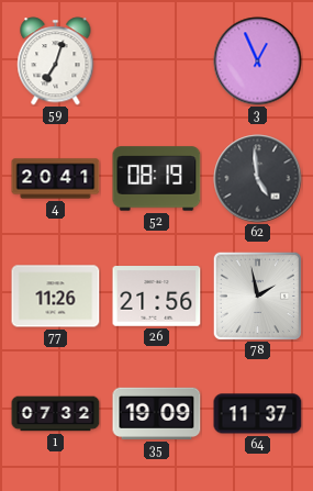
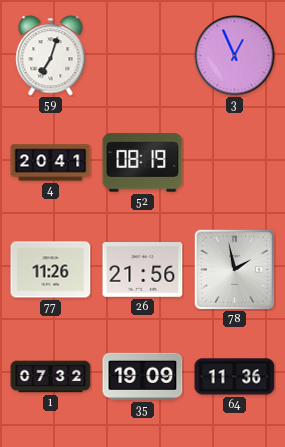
62: 4:59 -> none
64: 11:37 -> 11:36
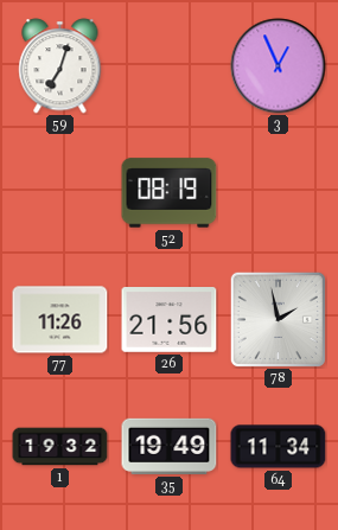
4: 20:41 -> none
1: 07:32 -> 19:32
35: 19:09 -> 19:49
64: 11:36 -> 11:34
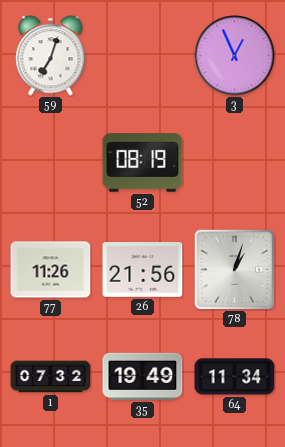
78: 1:58 -> 1:03
1: 19:32 -> 07:32
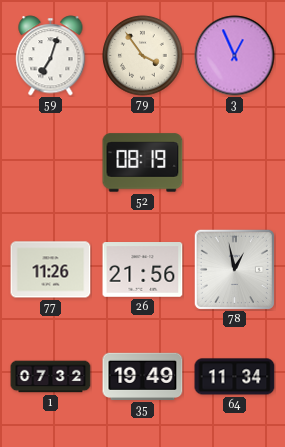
79: none -> 3:54
78: 1:03 -> 12:58
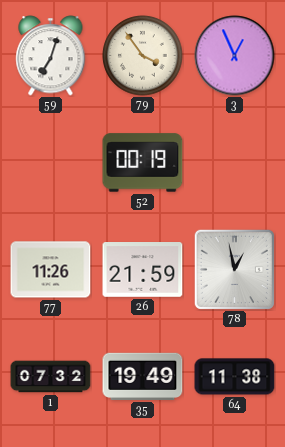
52: 08:19 -> 00:19
26: 21:56 -> 21:59
64: 11:34 -> 11:38
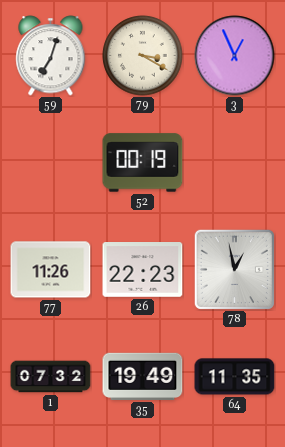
79: 3:54 -> 3:20
26: 21:59 -> 22:23
64: 11:38 -> 11:35
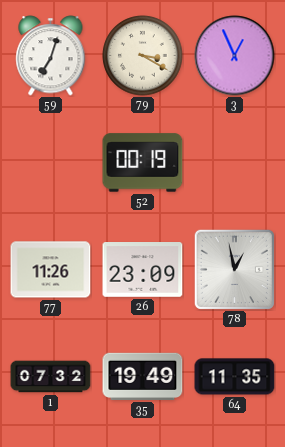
26: 22:23 -> 23:09
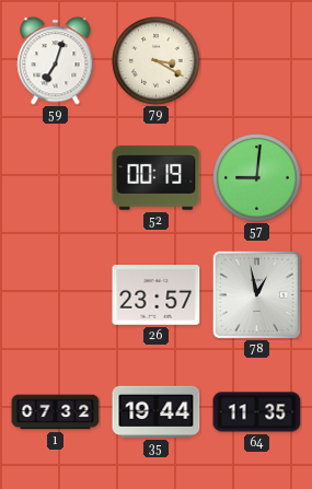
3: 12:56 -> none
57: none -> 9:01
77: 11:26 -> none
26: 23:09 -> 23:57
35: 19:49 -> 19:44
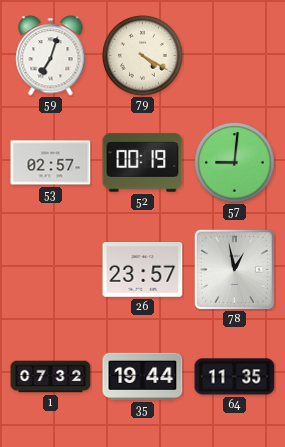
79: 3:20 -> 4:20
53: none -> 02:57
